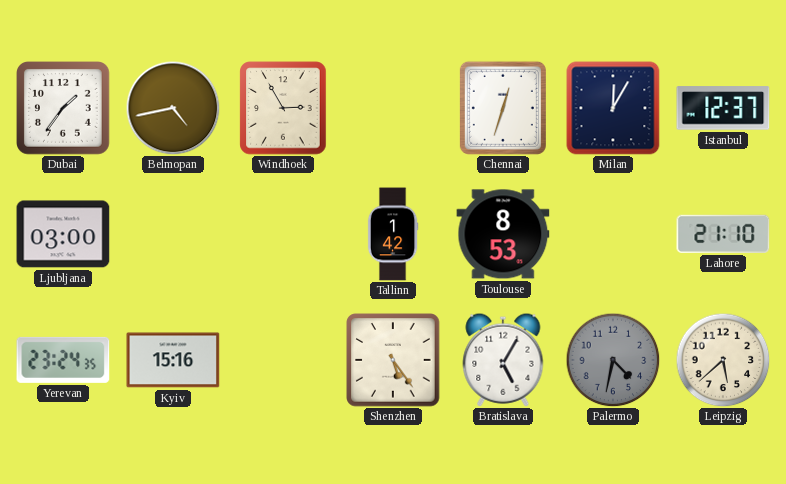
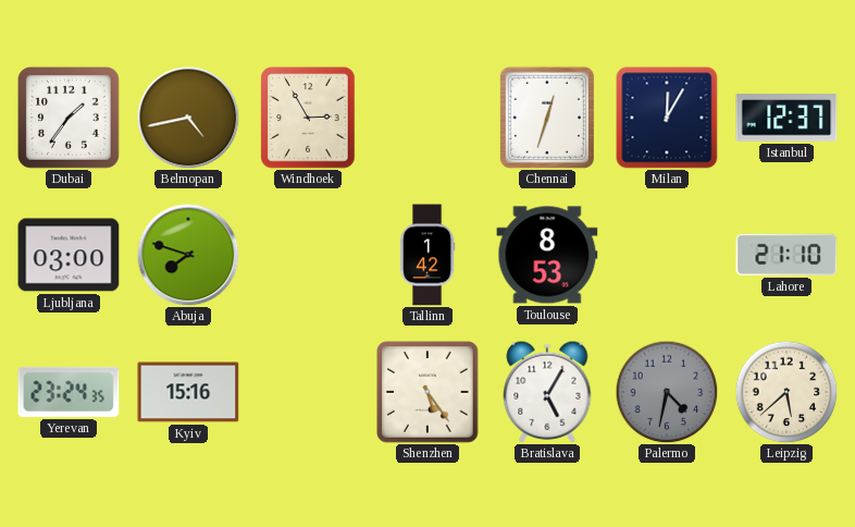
Abuja: none -> 7:48
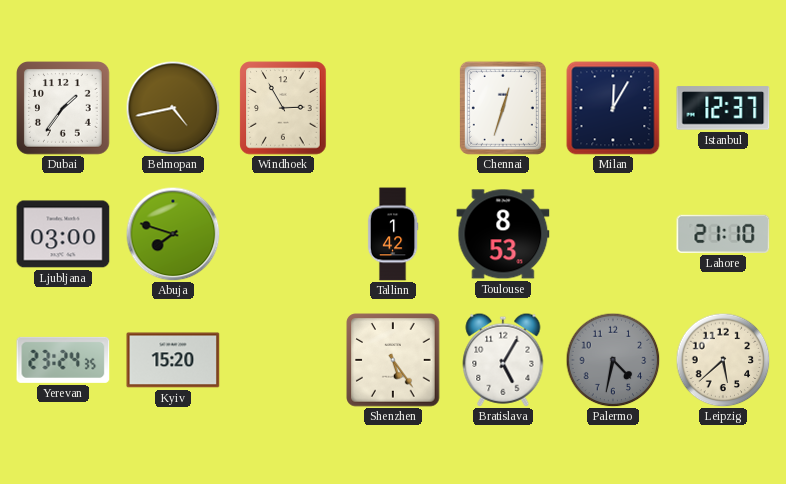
Kyiv: 15:16 -> 15:20
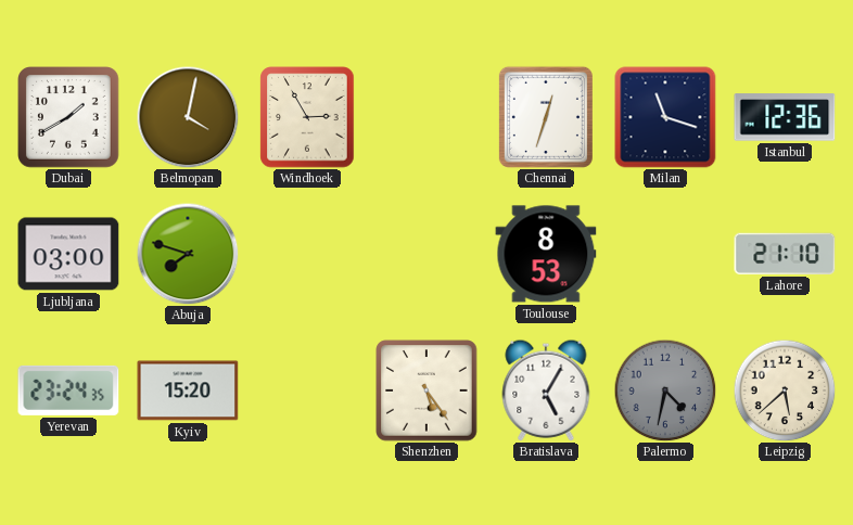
Dubai: 1:36 -> 1:40
Belmopan: 4:43 -> 4:02
Milan: 12:05 -> 11:18
Istanbul: 12:37 -> 12:36
Tallinn: 1:42 -> none
